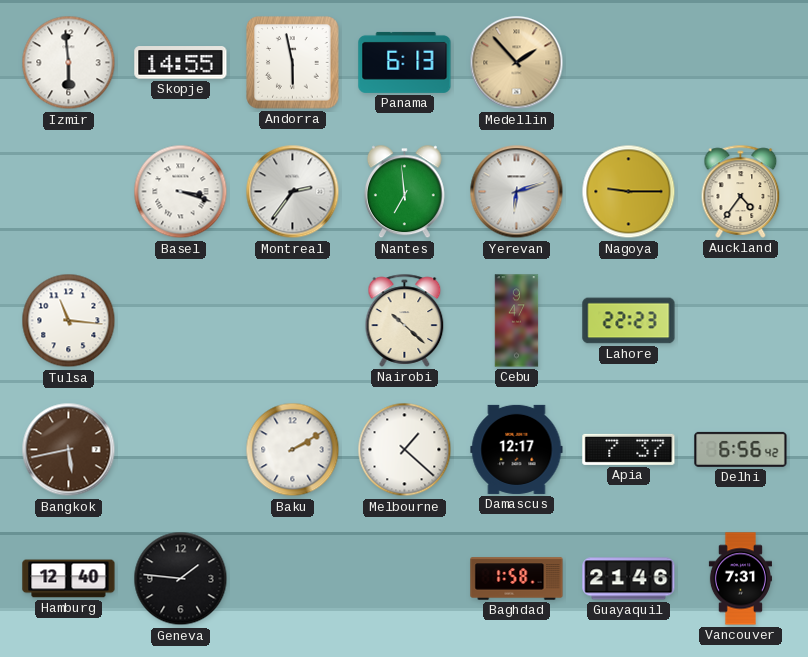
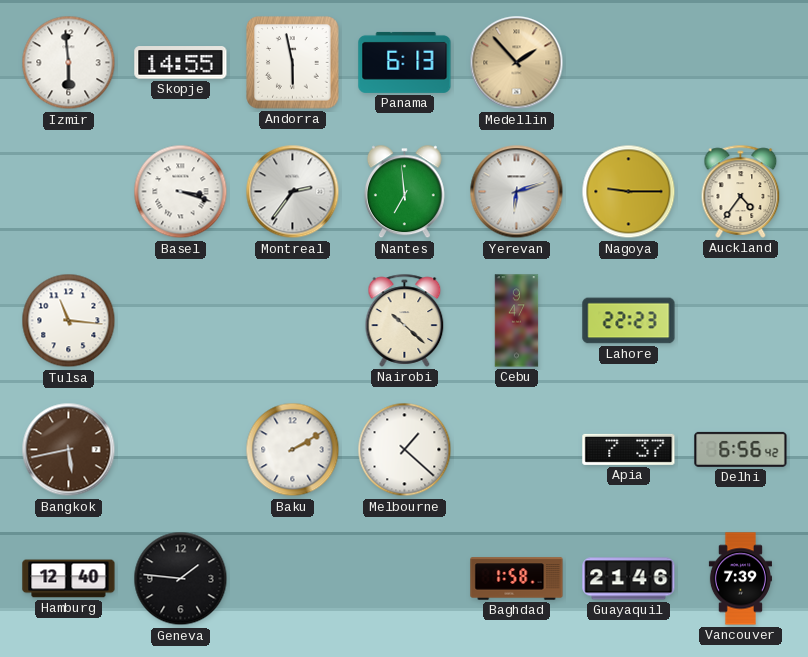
Damascus: 12:17 -> none
Vancouver: 7:31 -> 7:39
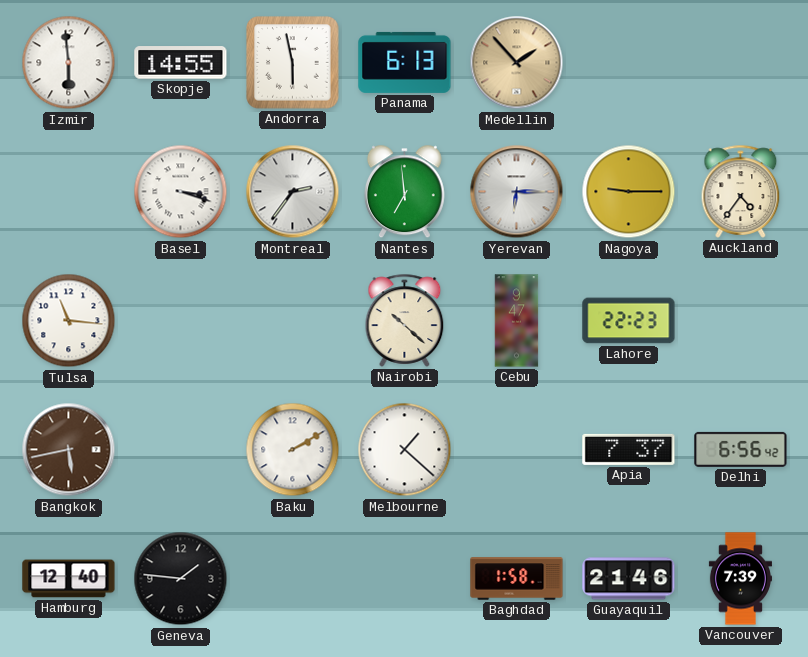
Yerevan: 6:12 -> 6:15
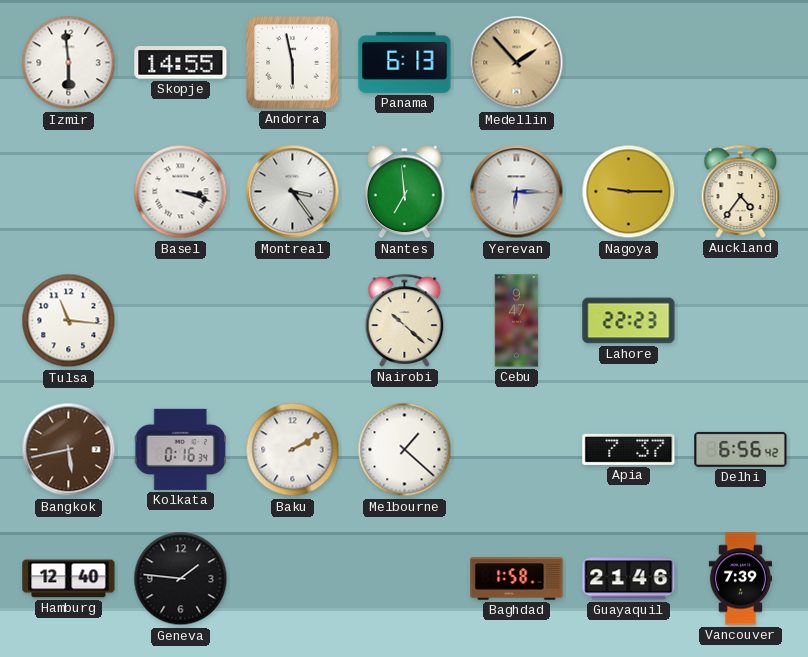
Montreal: 2:36 -> 3:24
Kolkata: none -> 0:16
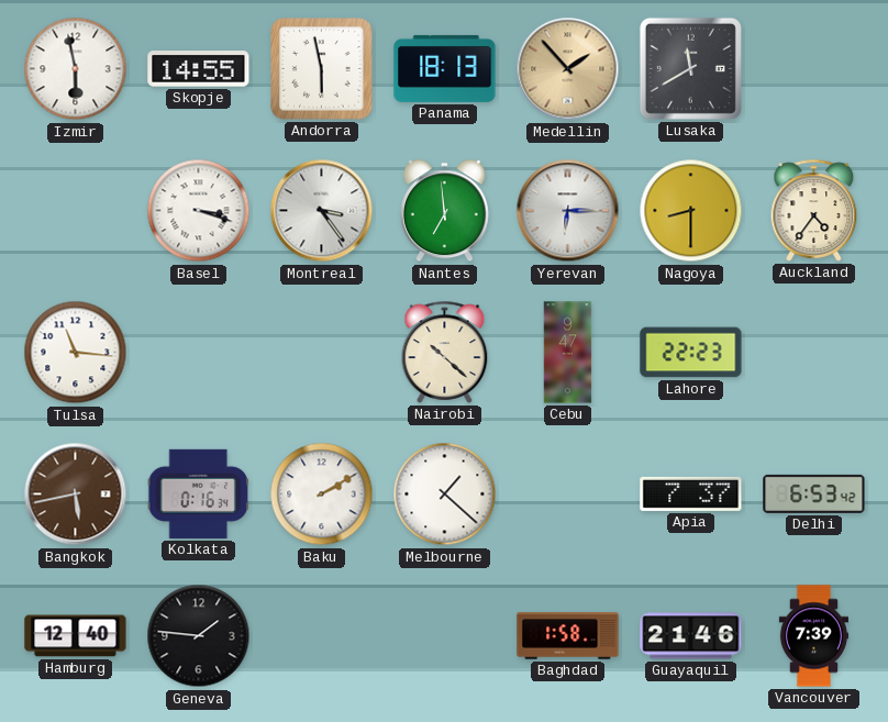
Izmir: 5:59 -> 5:58
Panama: 6:13 -> 18:13
Lusaka: none -> 11:40
Nagoya: 9:15 -> 8:30
Delhi: 6:56 -> 6:53
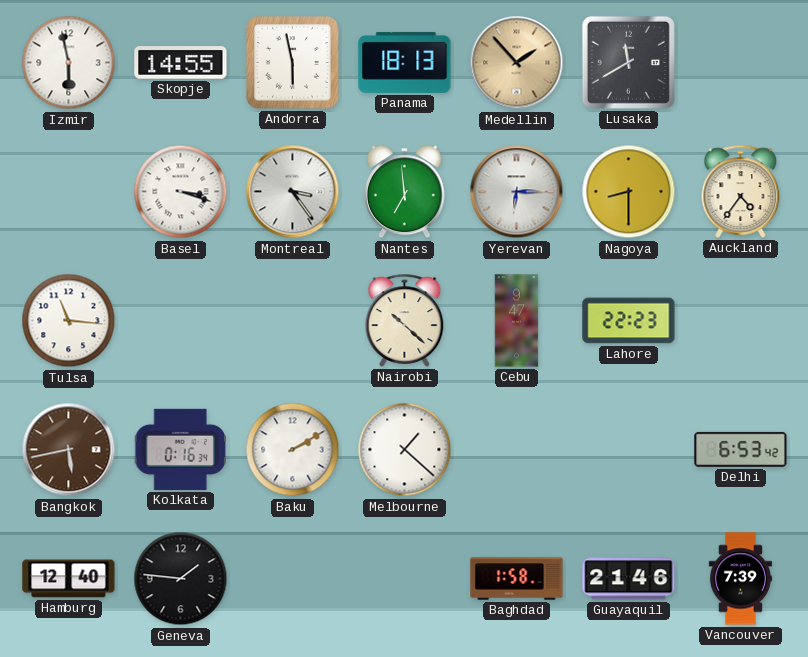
Apia: 7:37 -> none
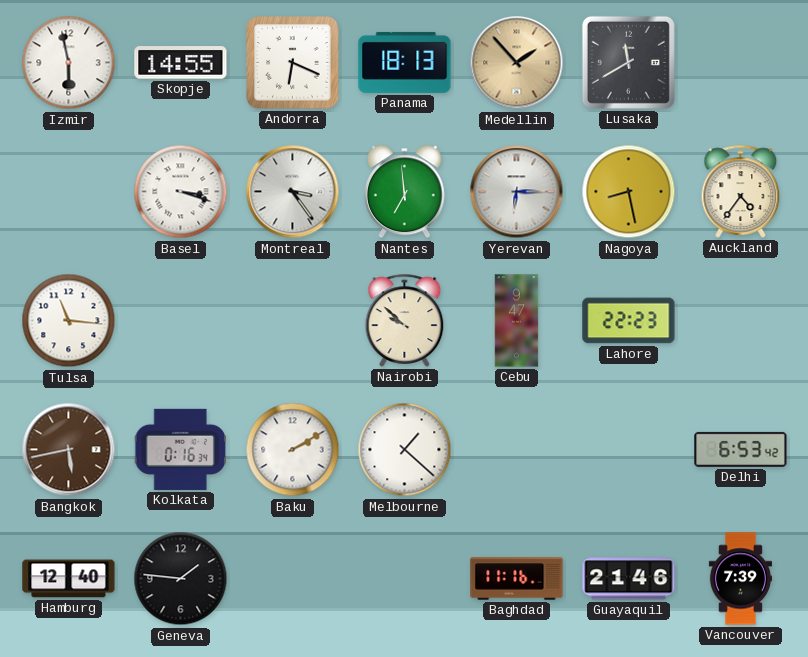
Andorra: 5:58 -> 6:19
Nagoya: 8:30 -> 8:28
Nairobi: 10:22 -> 9:52
Baghdad: 1:58 -> 11:16
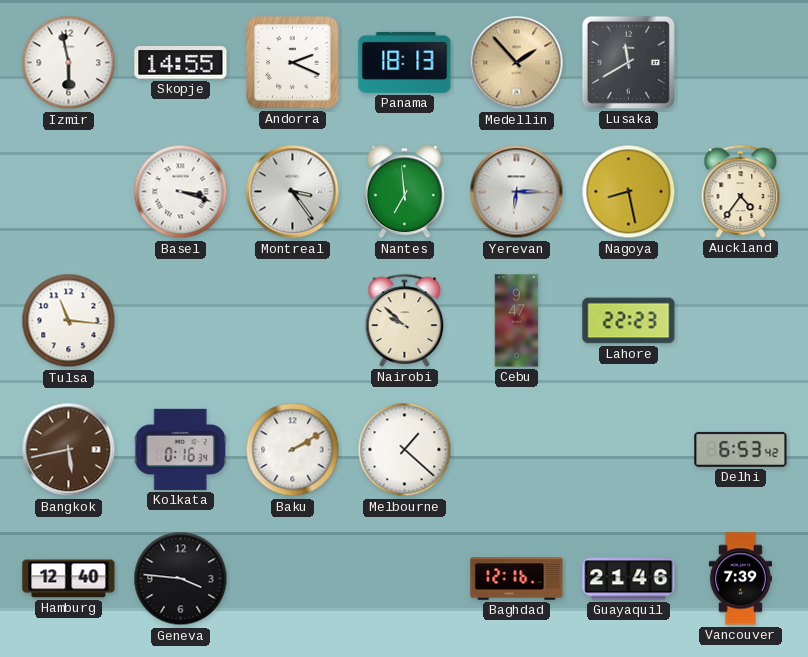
Andorra: 6:19 -> 2:19
Geneva: 1:46 -> 3:46
Baghdad: 11:16 -> 12:16
